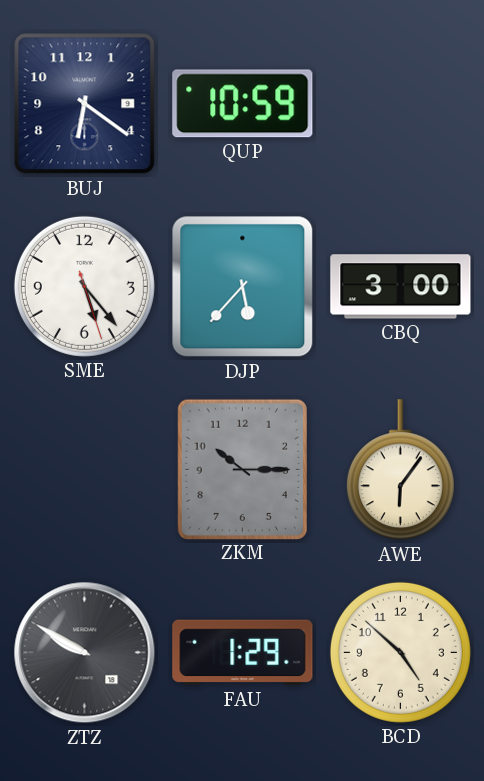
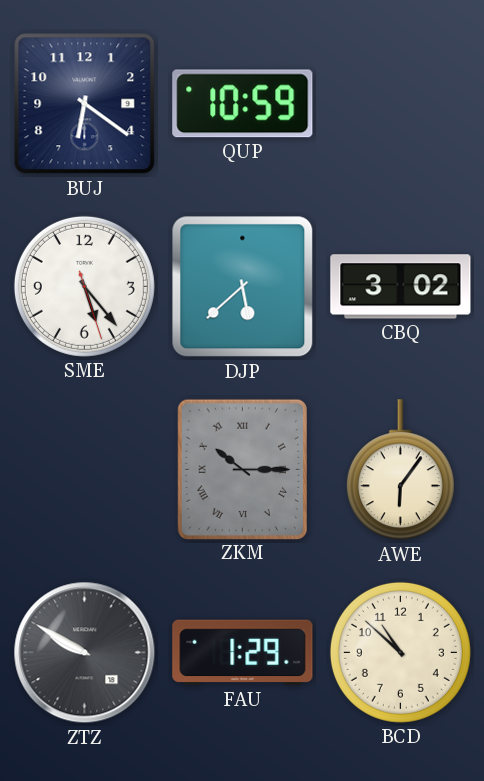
DJP: 5:37 -> 5:38
CBQ: 3:00 -> 3:02
ZKM numerals: Arabic -> Roman
BCD: 4:52 -> 10:52
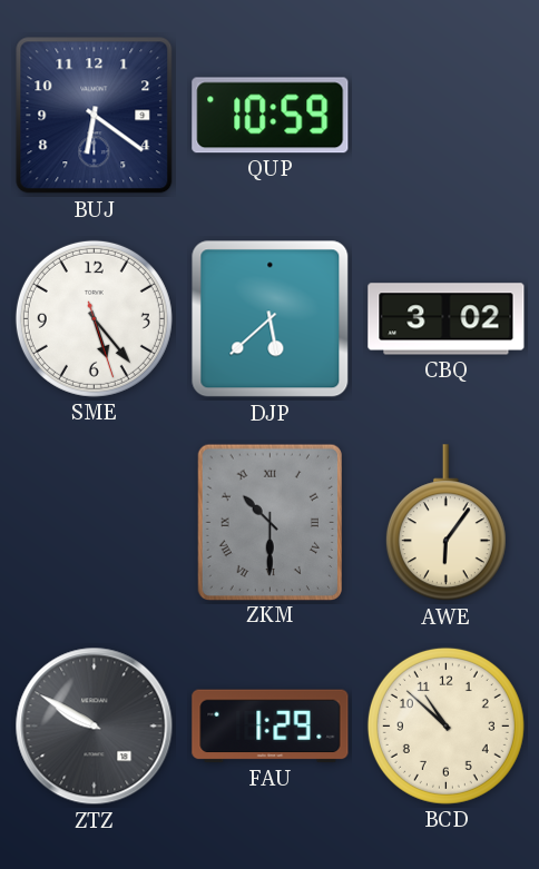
ZKM: 10:15 -> 10:30
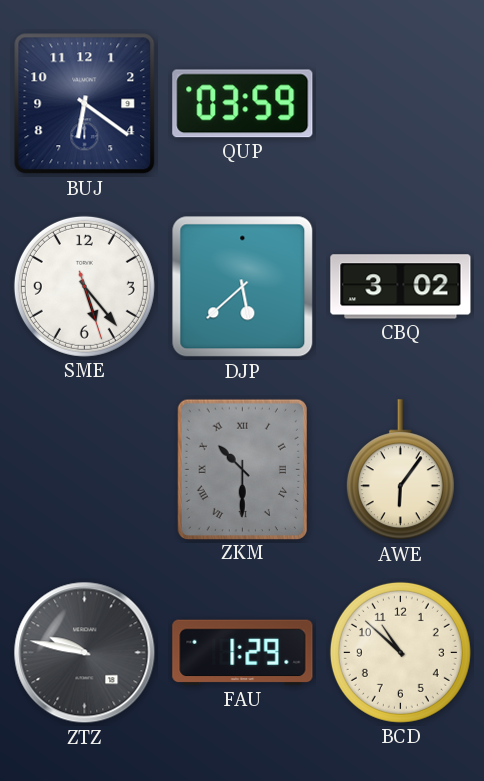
QUP: 10:59 -> 03:59
ZTZ: 9:50 -> 9:47
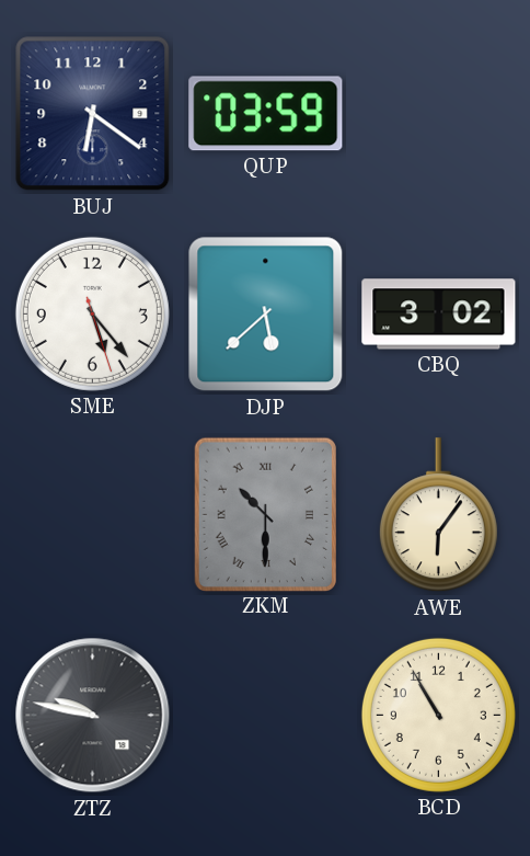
FAU: 1:29 -> none
BCD: 10:52 -> 10:55
